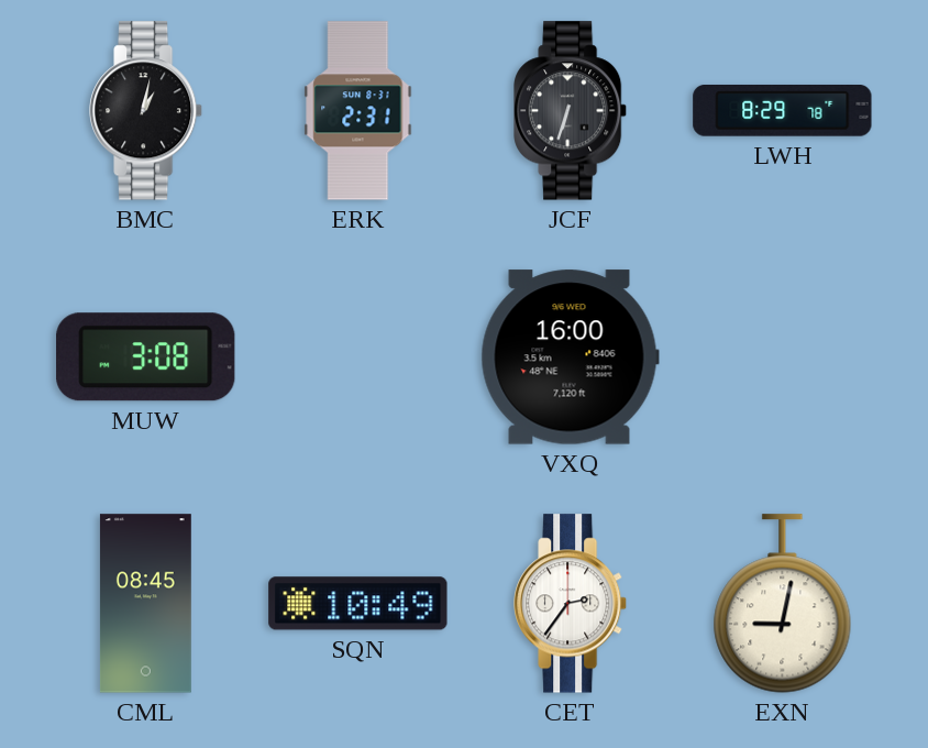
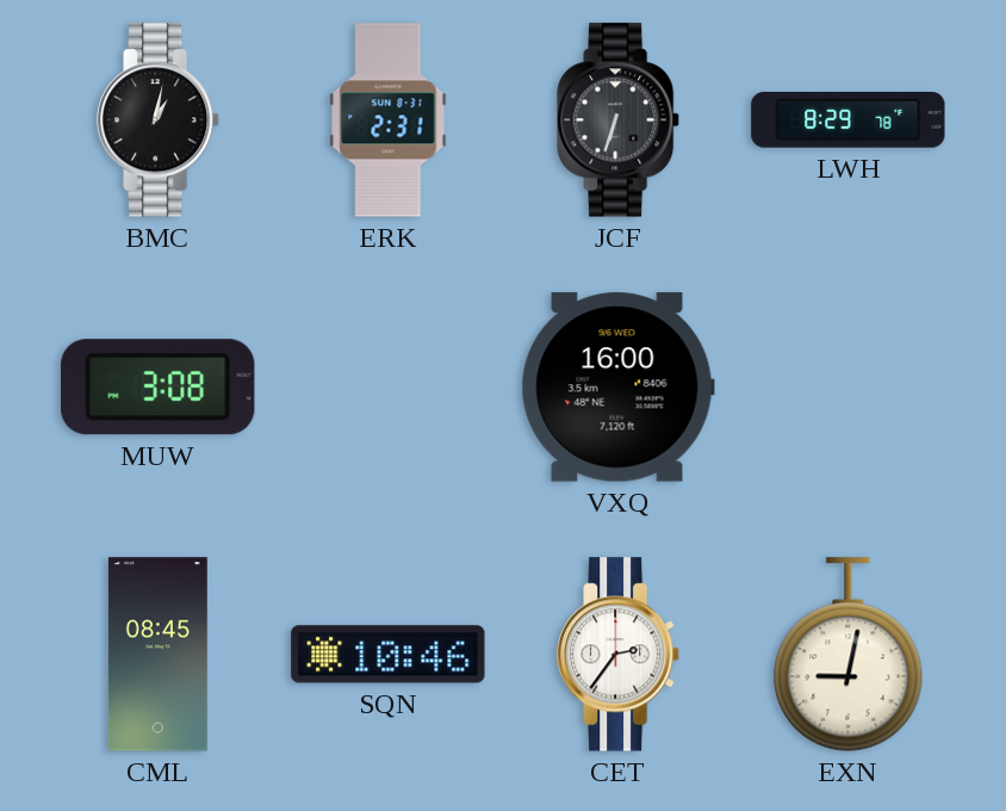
SQN: 10:49 -> 10:46
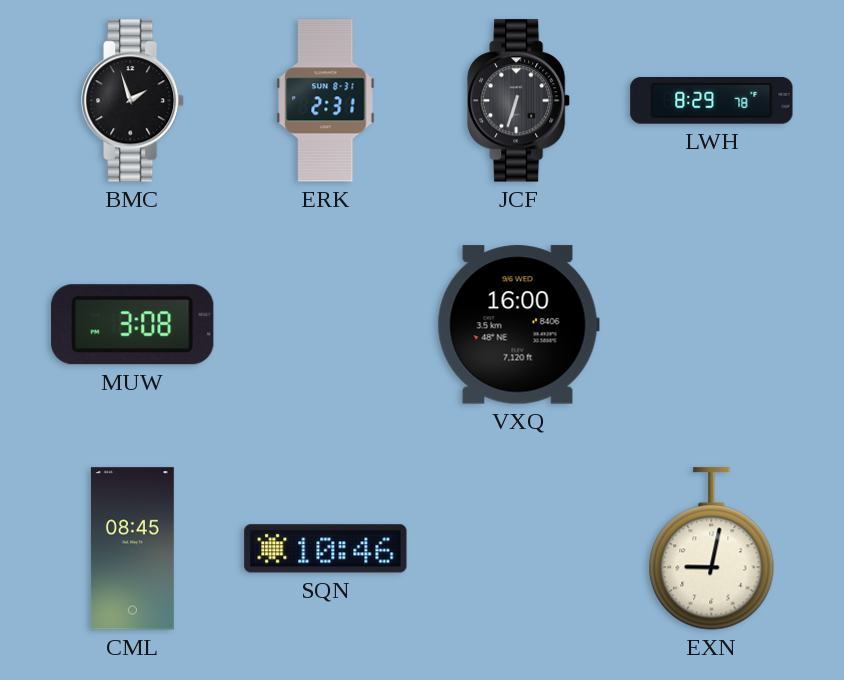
BMC: 1:02 -> 1:57
CET: 2:36 -> none
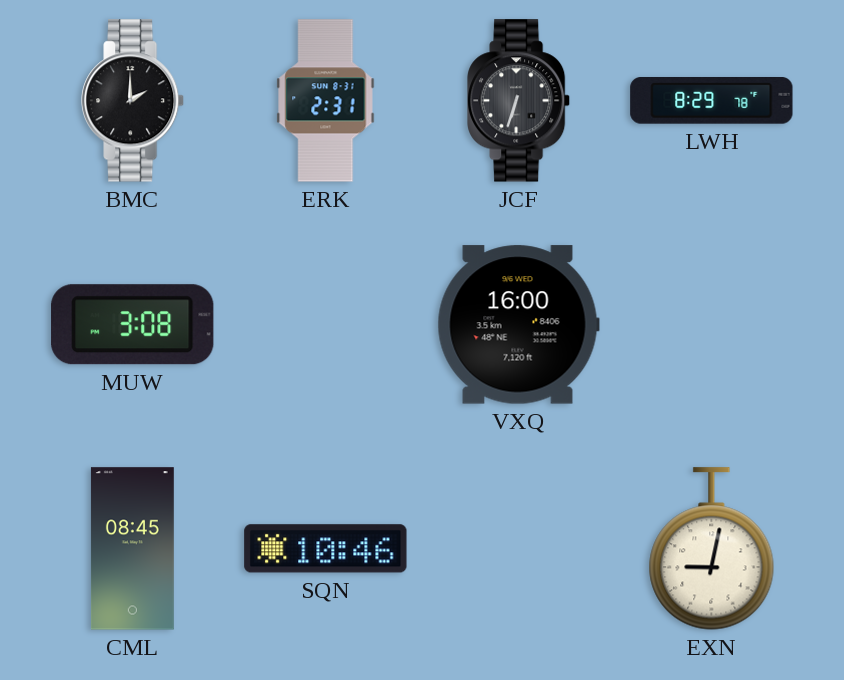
BMC: 1:57 -> 2:00
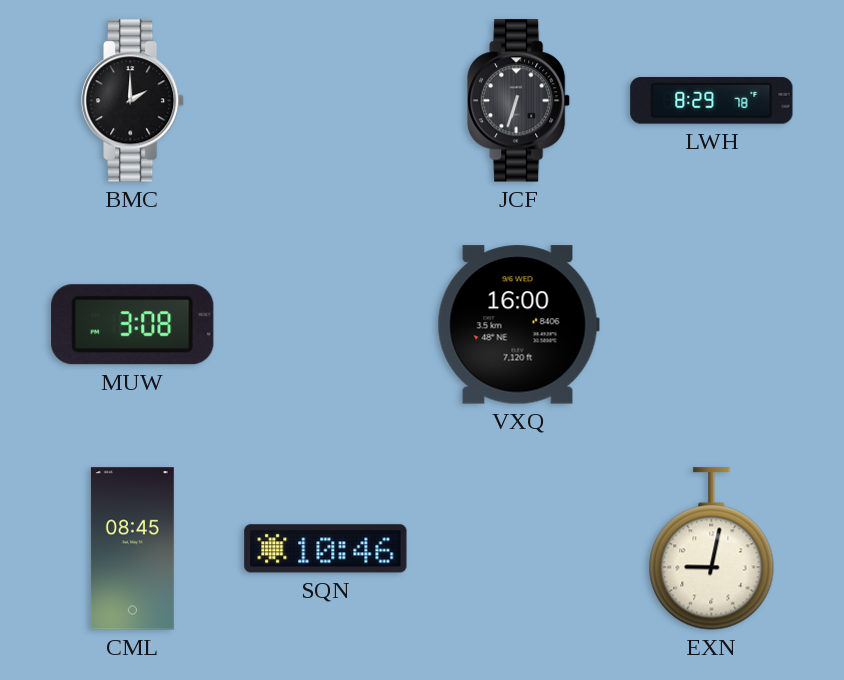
ERK: 2:31 -> none
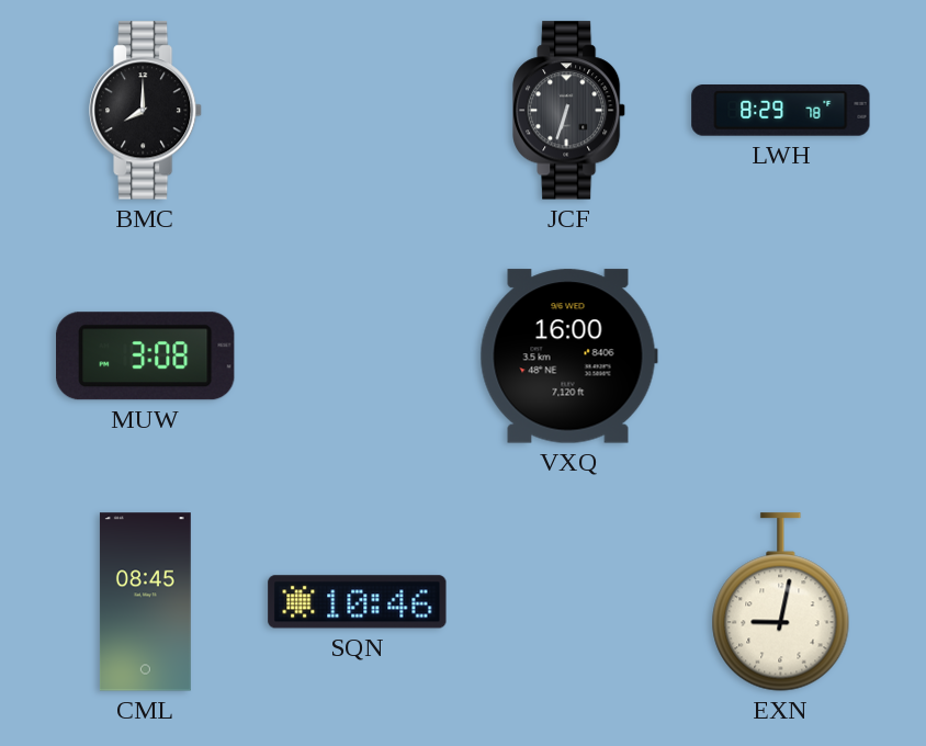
BMC: 2:00 -> 8:00
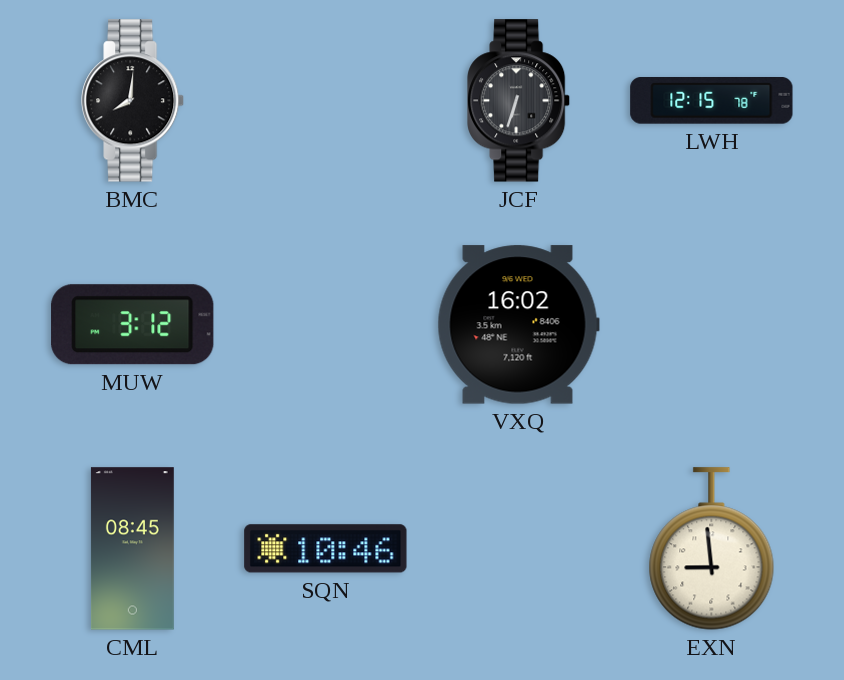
BMC: 8:00 -> 8:01
LWH: 8:29 -> 12:15
MUW: 3:08 -> 3:12
VXQ: 16:00 -> 16:02
EXN: 9:02 -> 8:59
